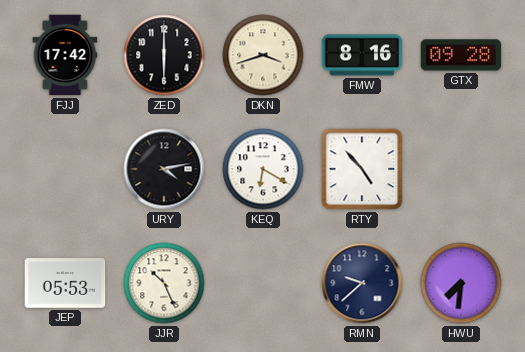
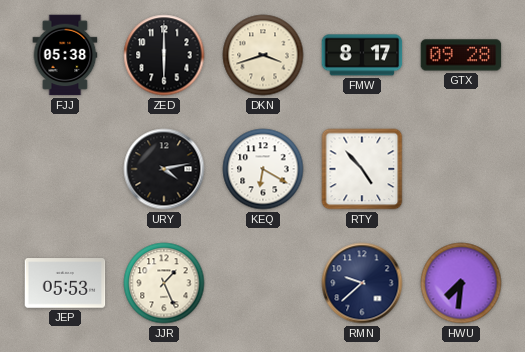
FJJ: 17:42 -> 05:38
FMW: 8:16 -> 8:17
JJR: 10:26 -> 1:26
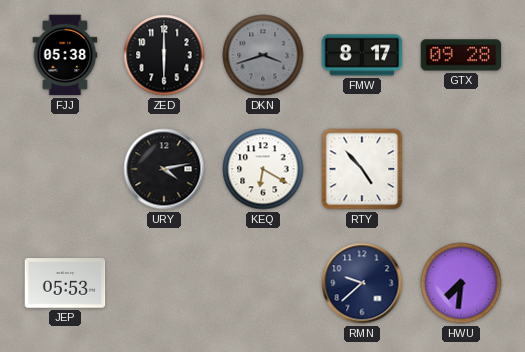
DKN dial: cream -> grey
JJR: 1:26 -> none
